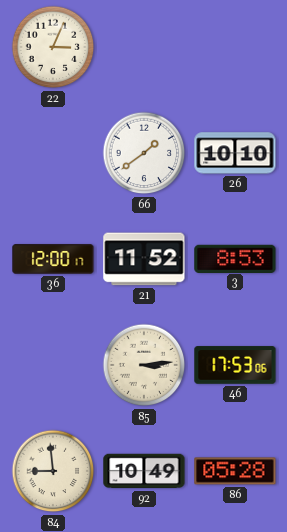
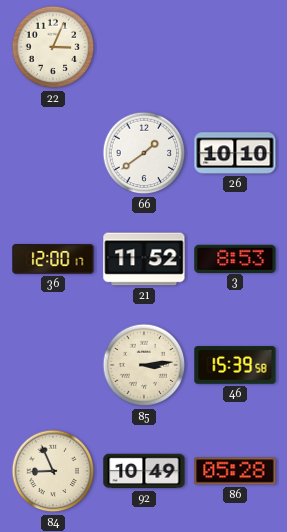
46: 17:53 -> 15:39
84: 8:59 -> 8:56
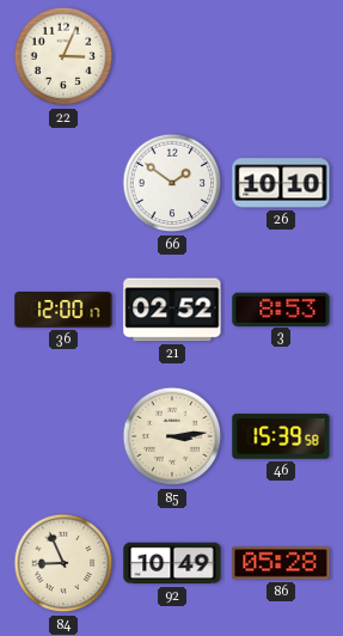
66: 1:39 -> 1:51
21: 11:52 -> 02:52
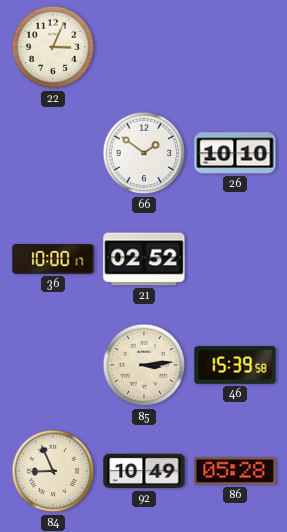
36: 12:00 -> 10:00
3: 8:53 -> none
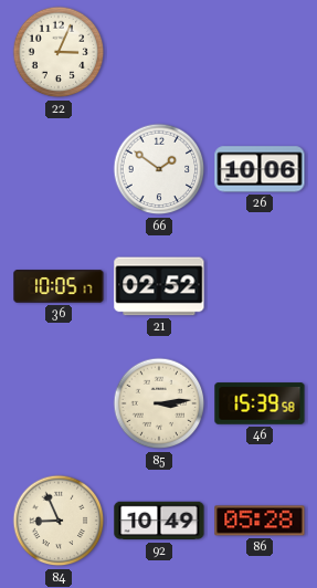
26: 10:10 -> 10:06
36: 10:00 -> 10:05
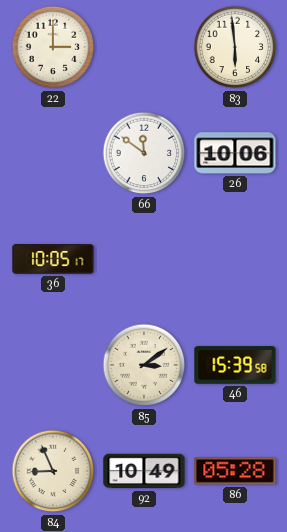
22: 3:04 -> 3:00
83: none -> 5:59
66: 1:51 -> 11:51
21: 02:52 -> none
85: 3:14 -> 3:09
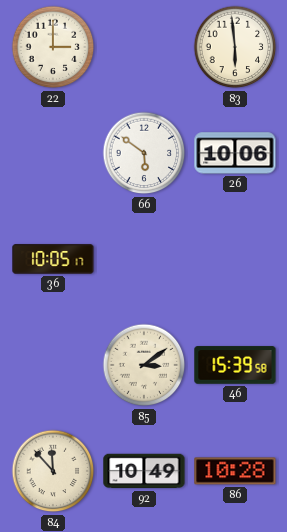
66: 11:51 -> 5:51
84: 8:56 -> 11:53
86: 05:28 -> 10:28
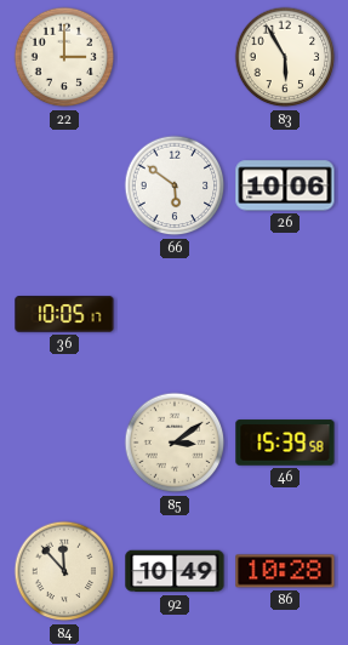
83: 5:59 -> 5:55
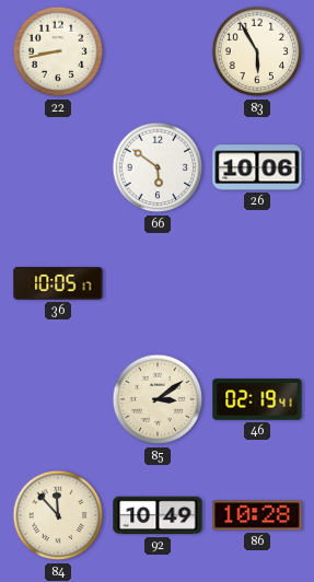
22: 3:00 -> 8:43
46: 15:39 -> 02:19
